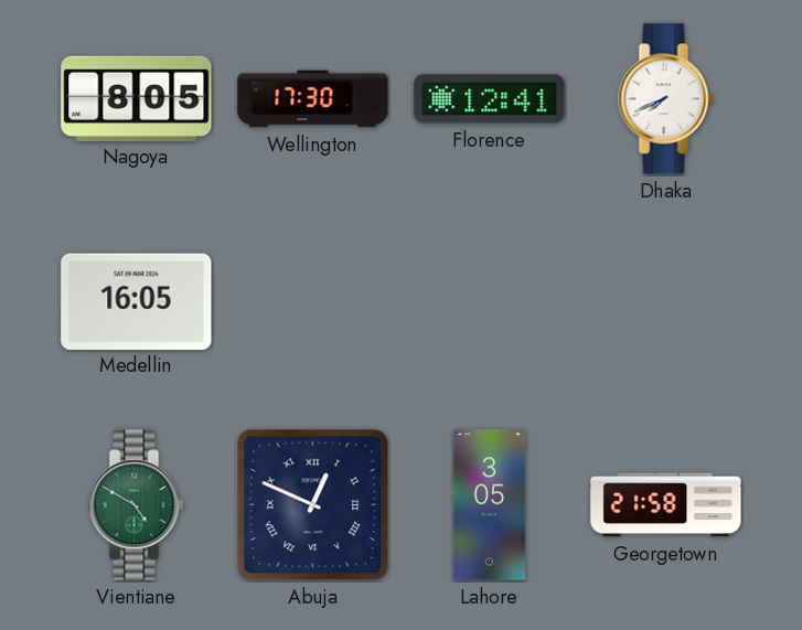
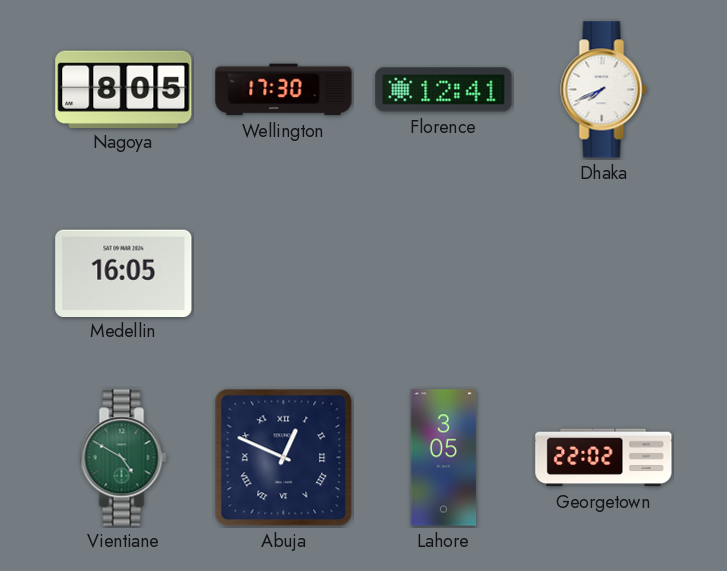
Georgetown: 21:58 -> 22:02
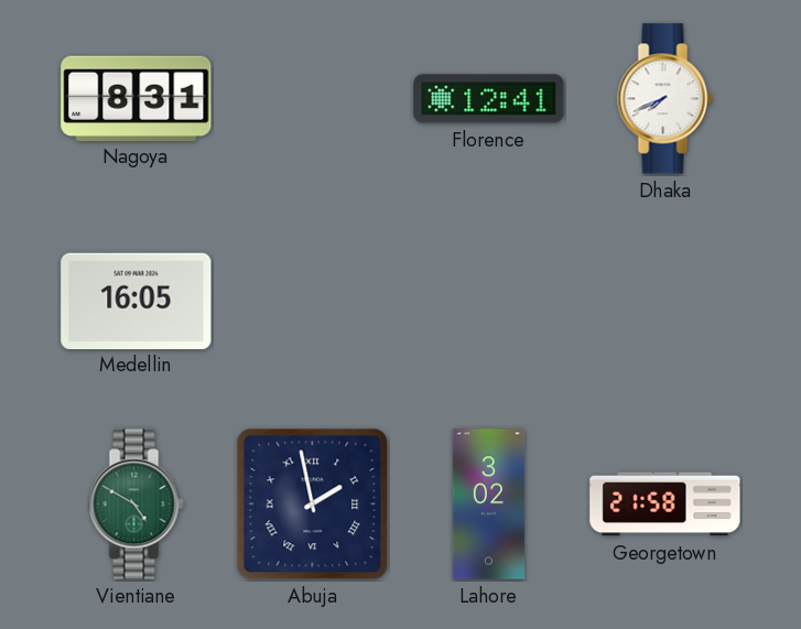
Nagoya: 8:05 -> 8:31
Wellington: 17:30 -> none
Abuja: 12:49 -> 1:58
Lahore: 3:05 -> 3:02
Georgetown: 22:02 -> 21:58
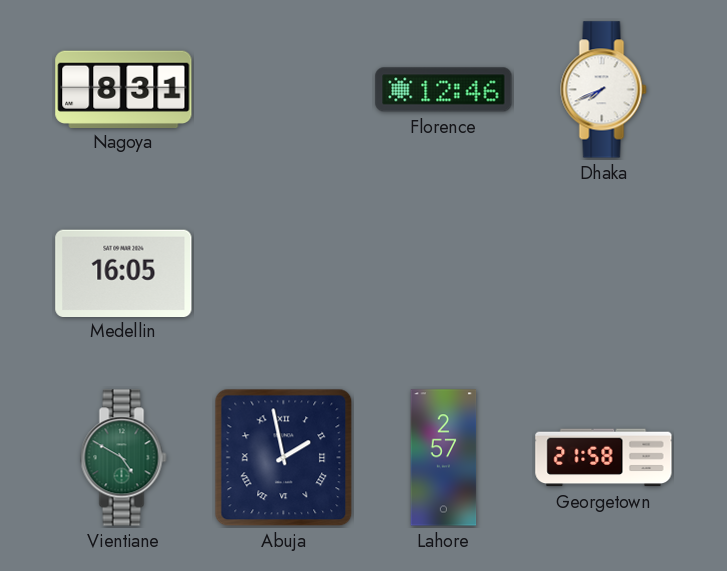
Florence: 12:41 -> 12:46
Lahore: 3:02 -> 2:57
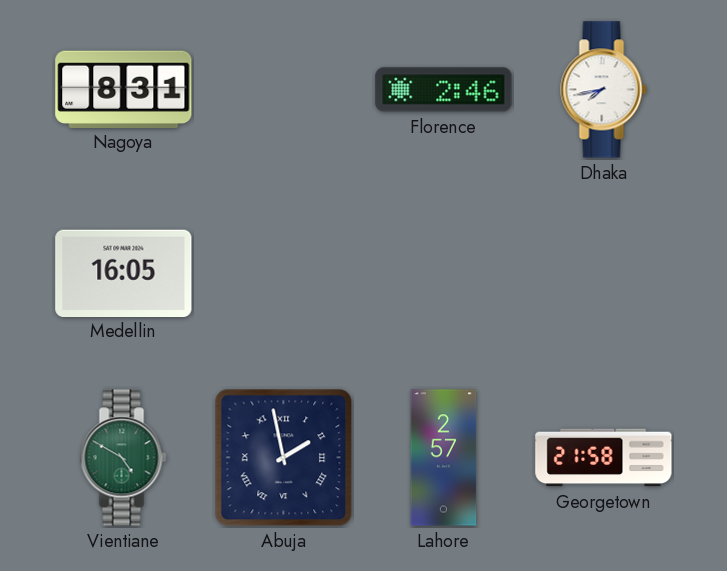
Florence: 12:46 -> 2:46
Dhaka: 7:41 -> 7:43
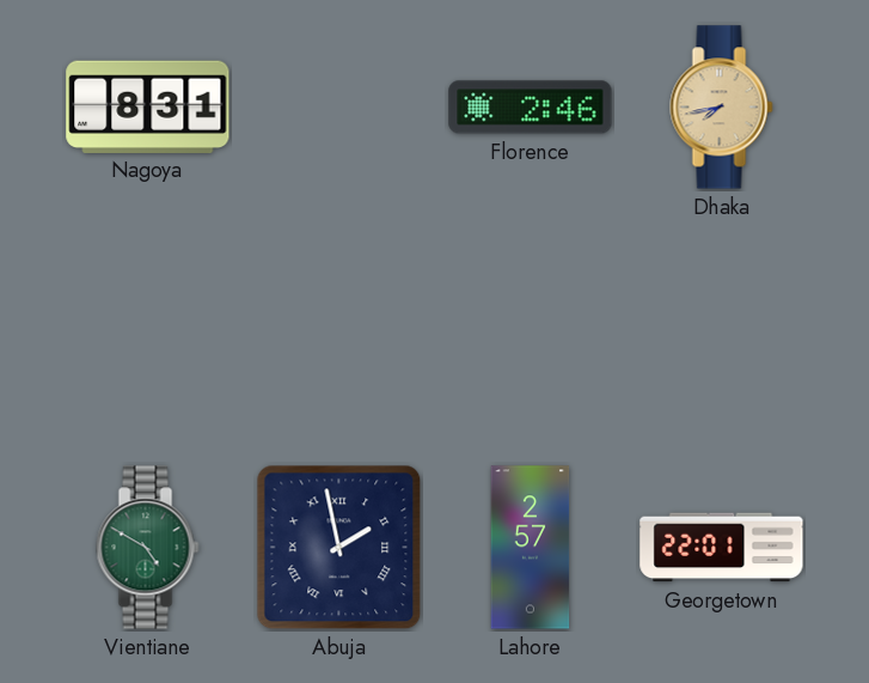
Dhaka dial: white -> champagne
Medellin: 16:05 -> none
Georgetown: 21:58 -> 22:01
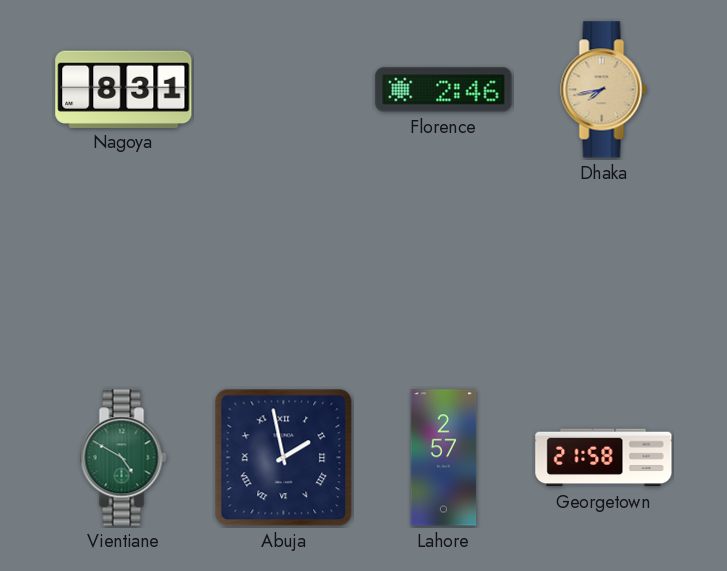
Georgetown: 22:01 -> 21:58
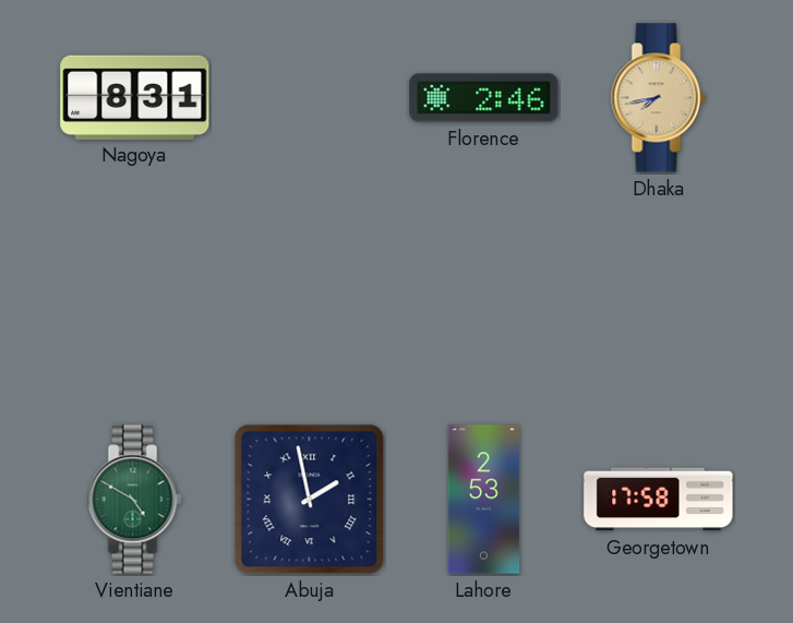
Lahore: 2:57 -> 2:53
Georgetown: 21:58 -> 17:58
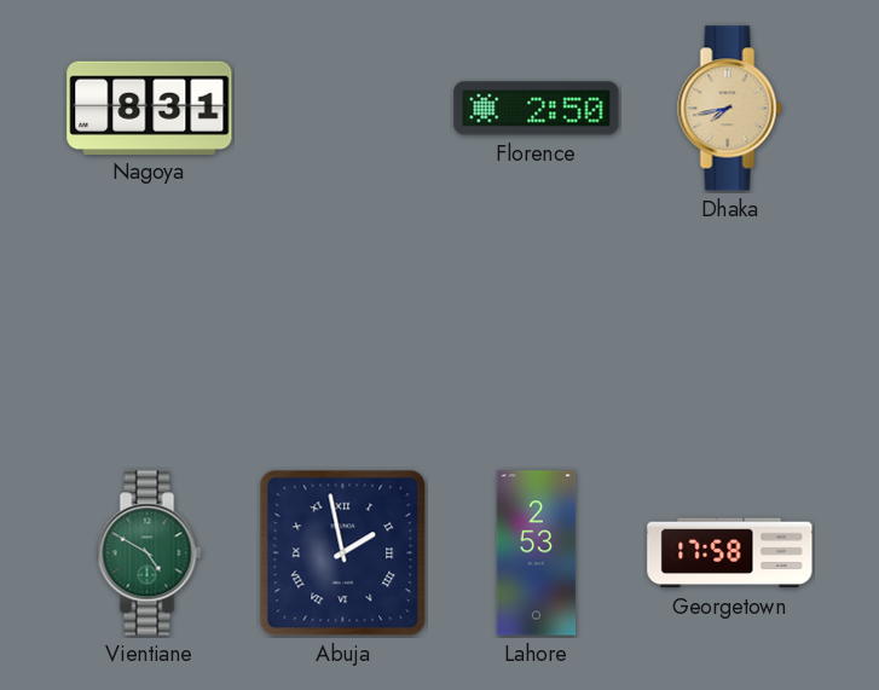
Florence: 2:46 -> 2:50
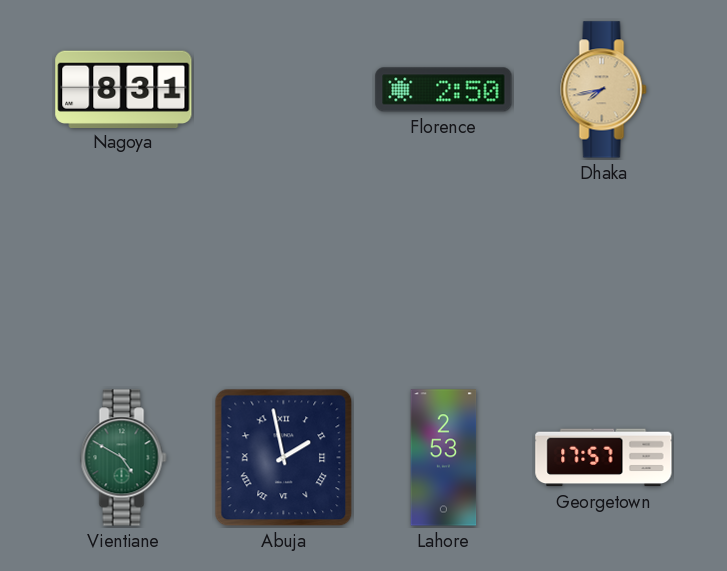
Georgetown: 17:58 -> 17:57
